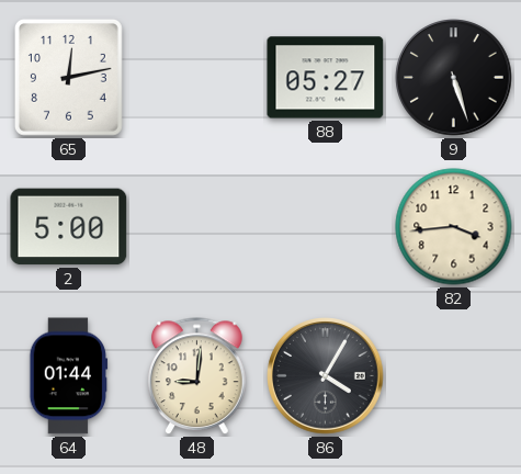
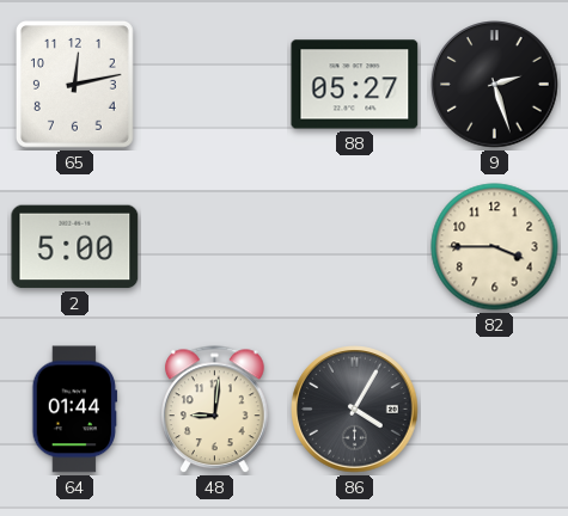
9: 5:27 -> 2:27
82: 3:44 -> 3:45
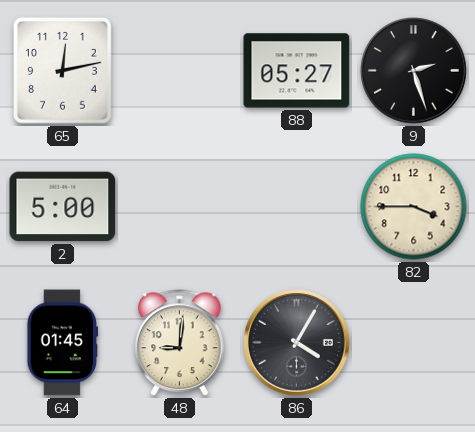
64: 01:44 -> 01:45
